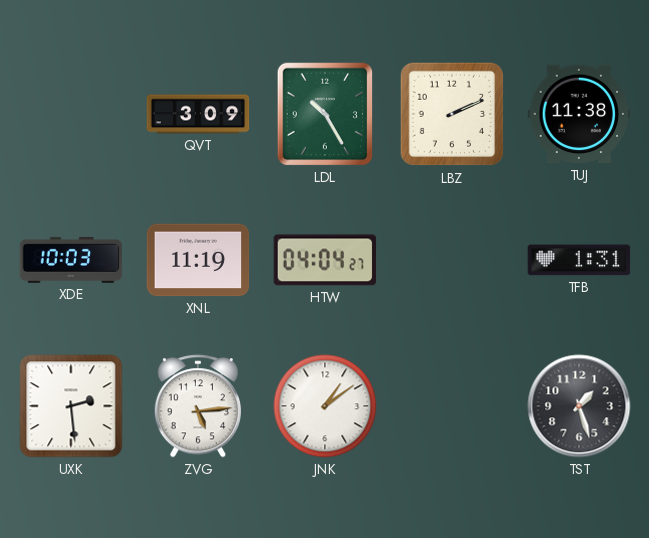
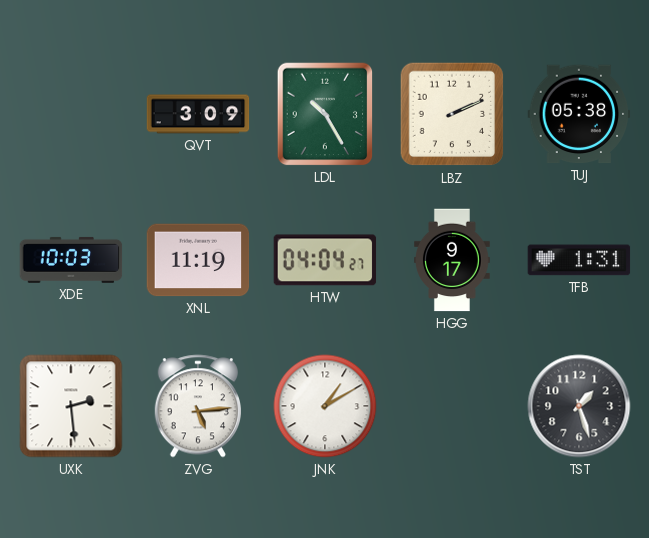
TUJ: 11:38 -> 05:38
HGG: none -> 9:17
JNK: 1:09 -> 1:10
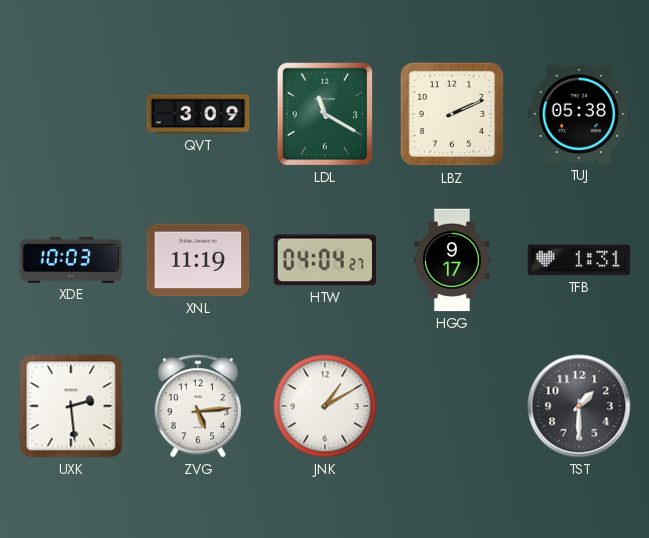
LDL: 10:25 -> 11:20
TST: 1:27 -> 1:30
